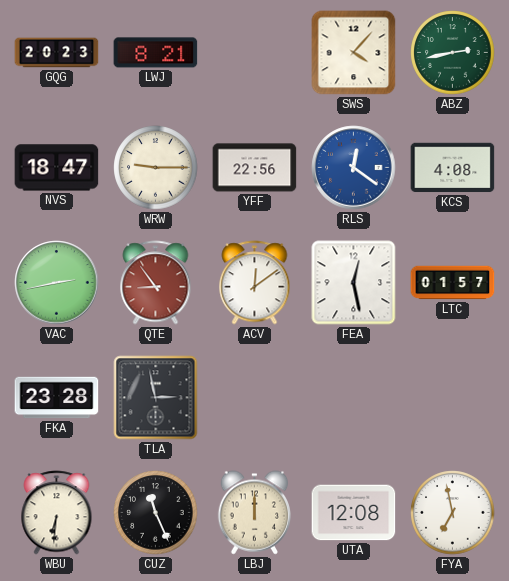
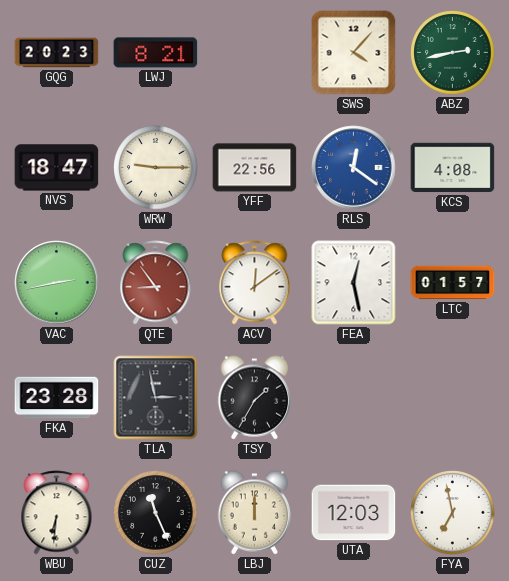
TSY: none -> 1:35
UTA: 12:08 -> 12:03
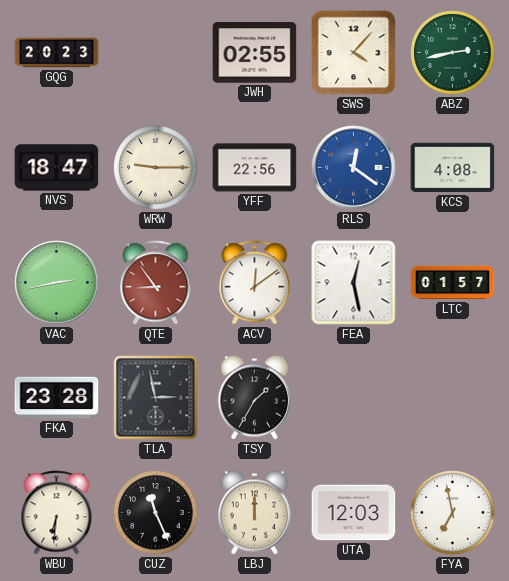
LWJ: 8:21 -> none
JWH: none -> 02:55
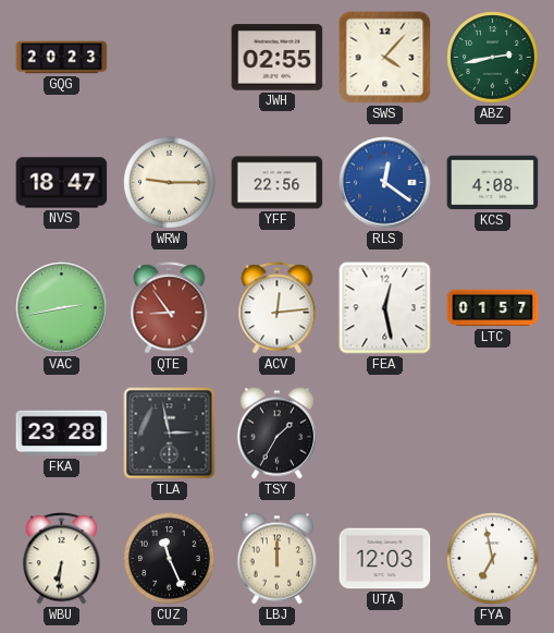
ACV: 12:09 -> 12:14
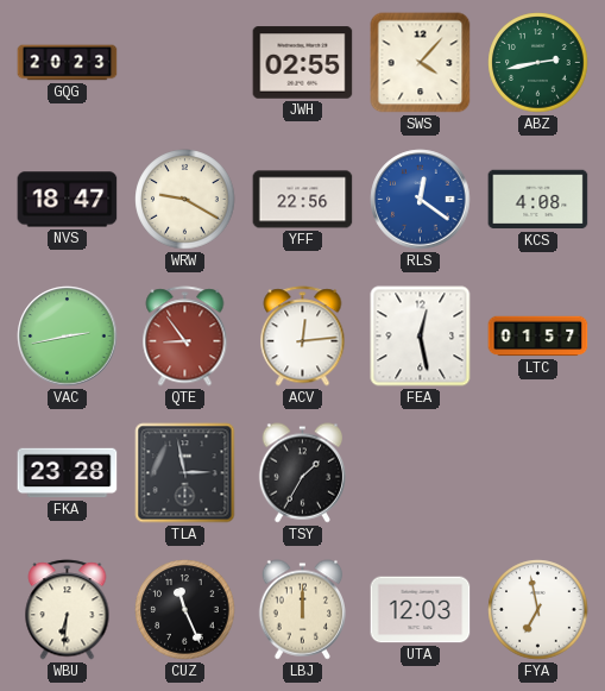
WRW: 9:15 -> 9:20
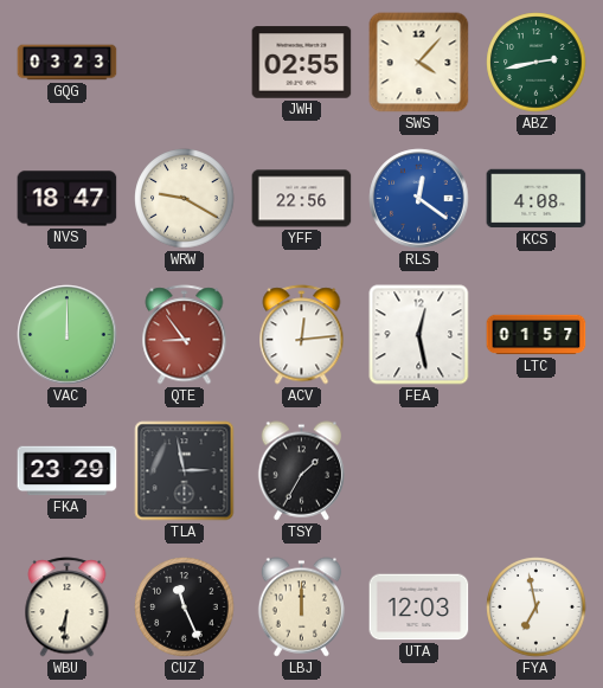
GQG: 20:23 -> 03:23
VAC: 2:43 -> 12:00
FKA: 23:28 -> 23:29
